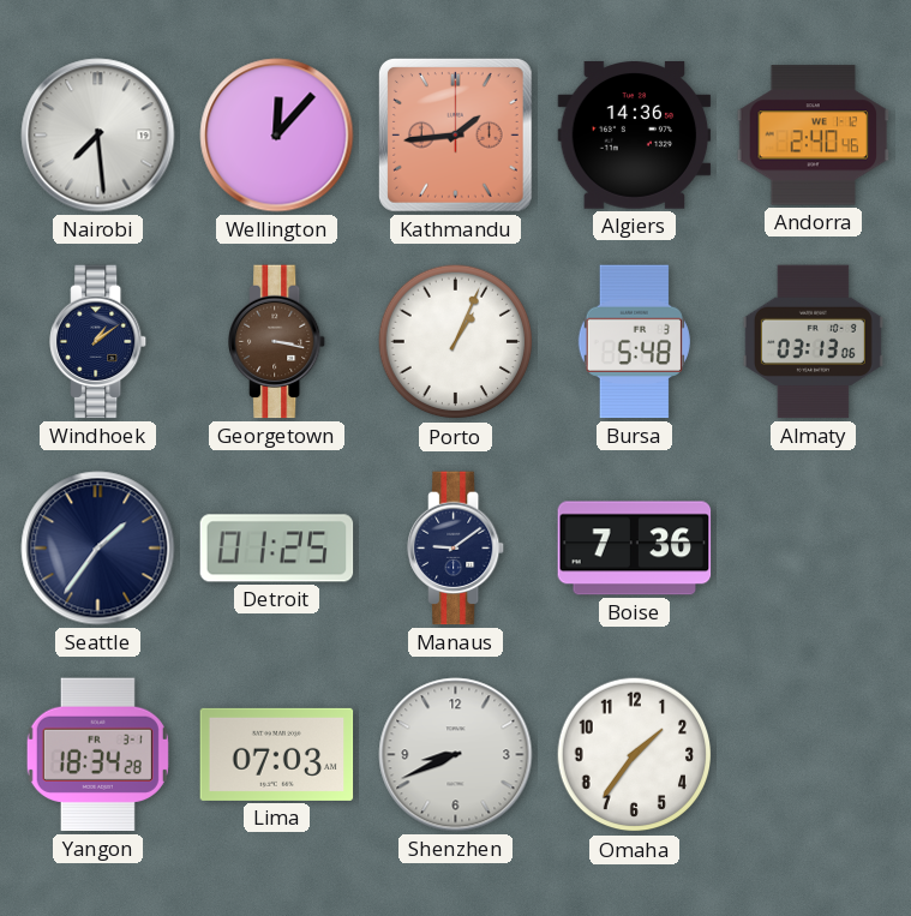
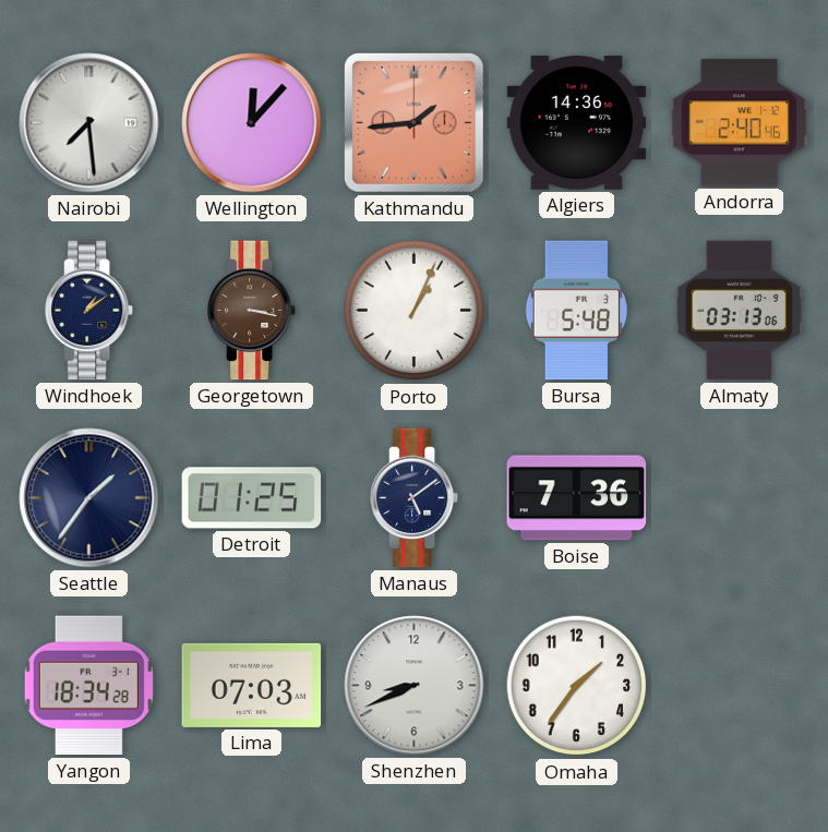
Manaus: 9:09 -> 5:09
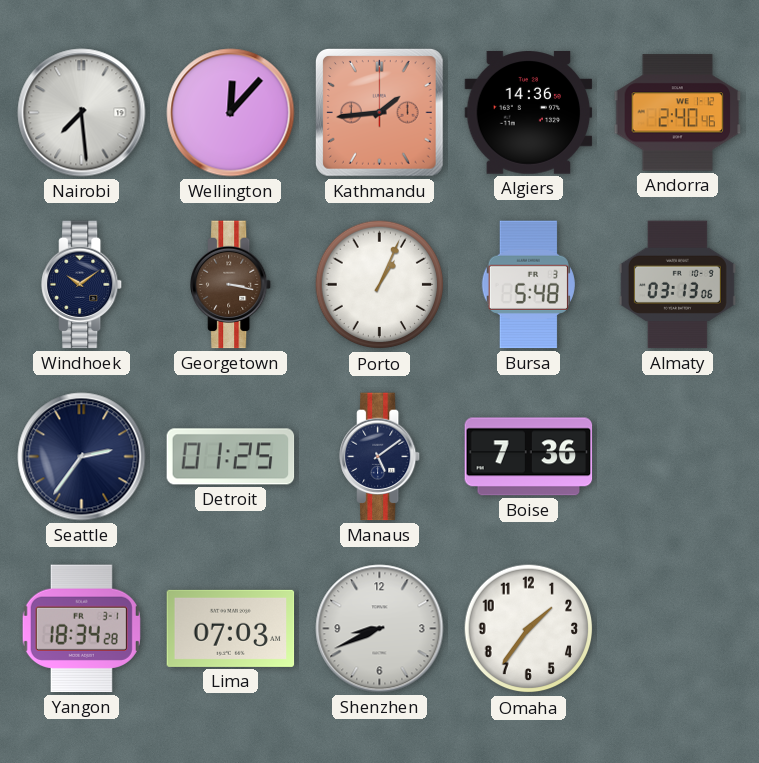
Windhoek: 1:09 -> 10:09
Seattle: 1:36 -> 2:36
